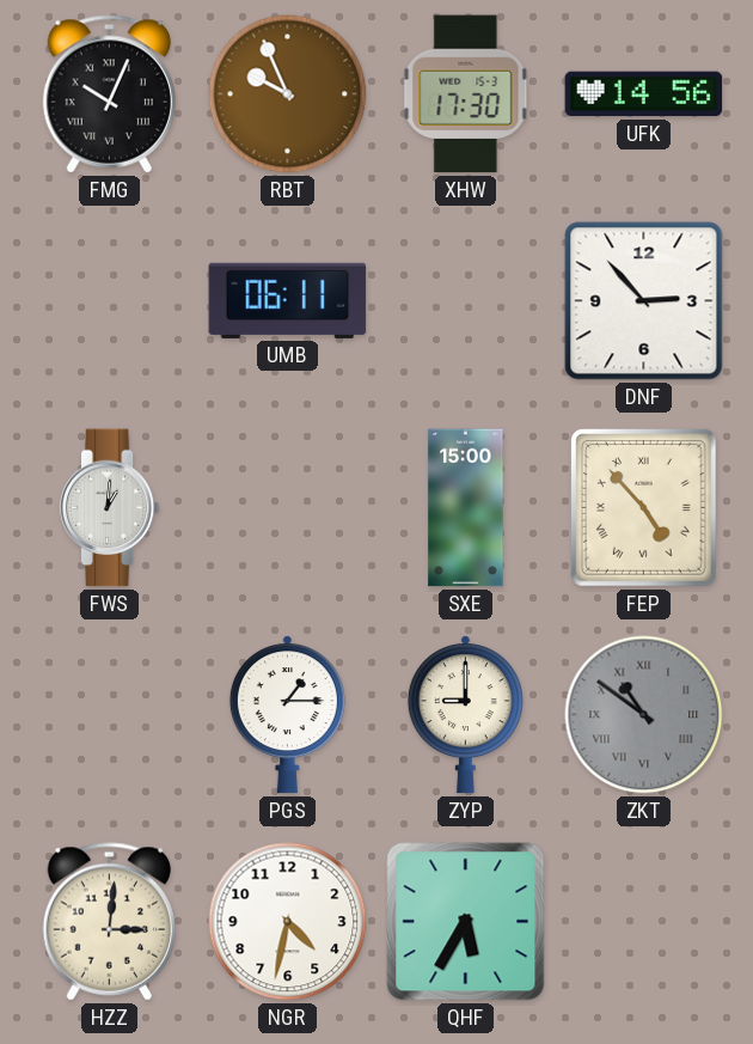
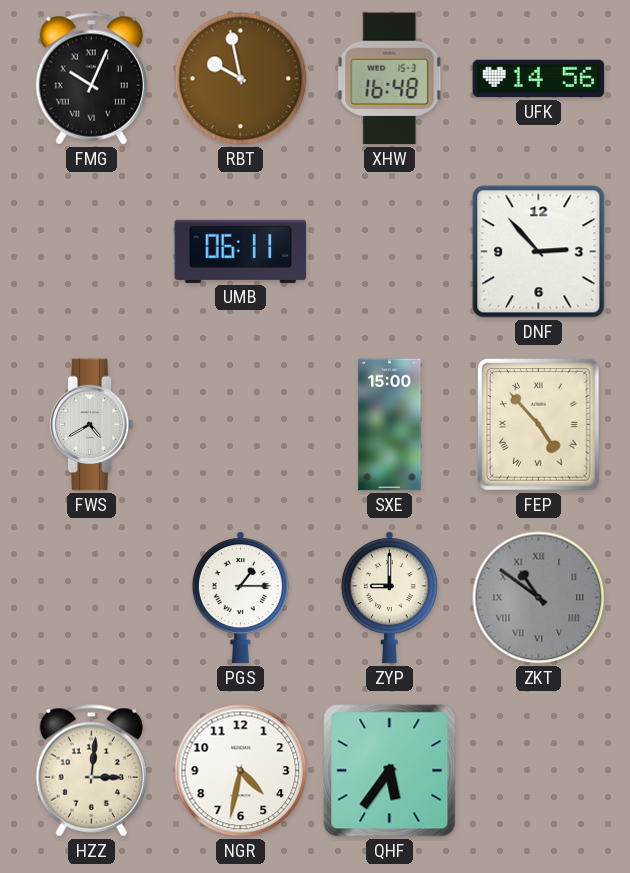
RBT: 9:56 -> 9:58
XHW: 17:30 -> 16:48
FWS: 1:01 -> 4:40
QHF: 5:35 -> 5:36
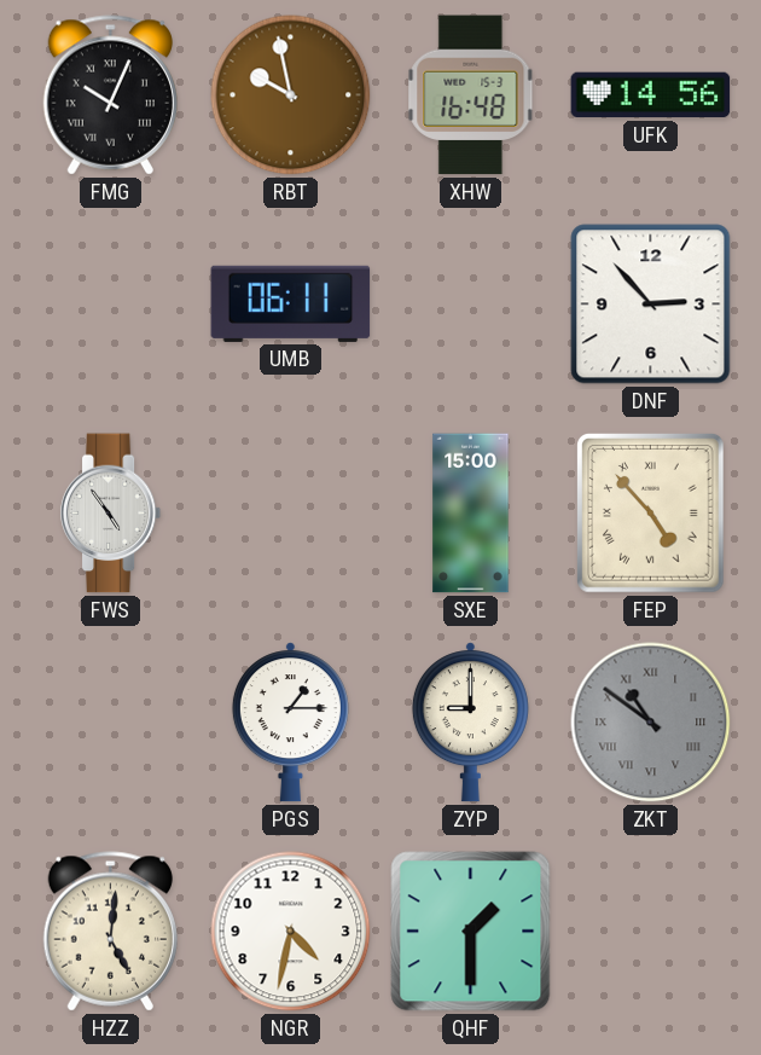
FWS: 4:40 -> 4:54
HZZ: 3:01 -> 5:01
QHF: 5:36 -> 1:30
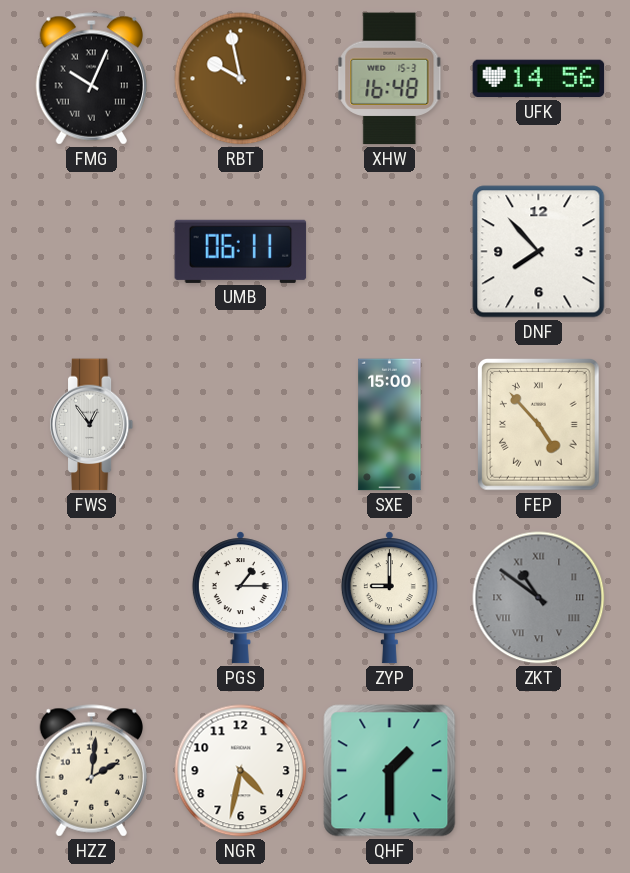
DNF: 2:53 -> 7:53
FWS: 4:54 -> 12:54
HZZ: 5:01 -> 2:01
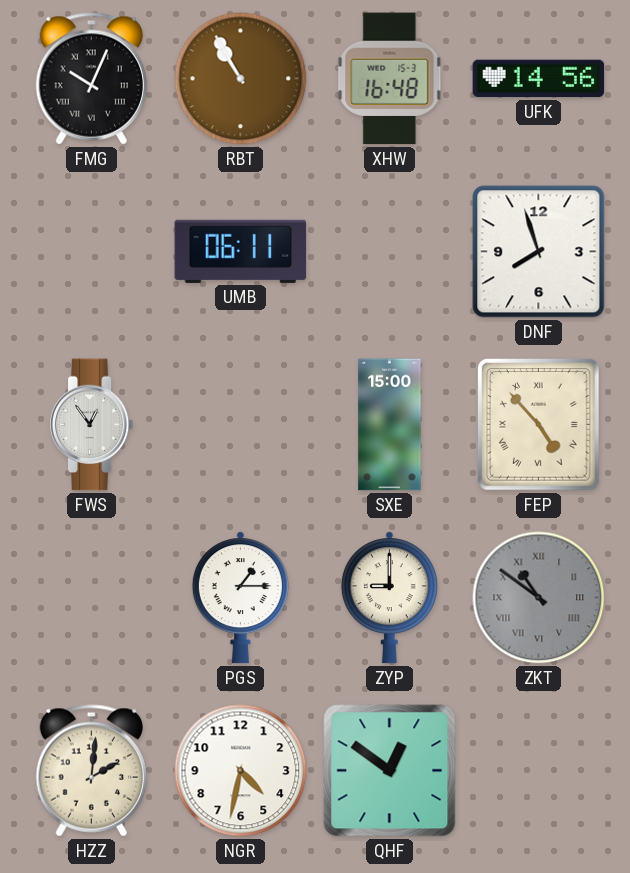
RBT: 9:58 -> 10:55
DNF: 7:53 -> 7:57
QHF: 1:30 -> 12:51
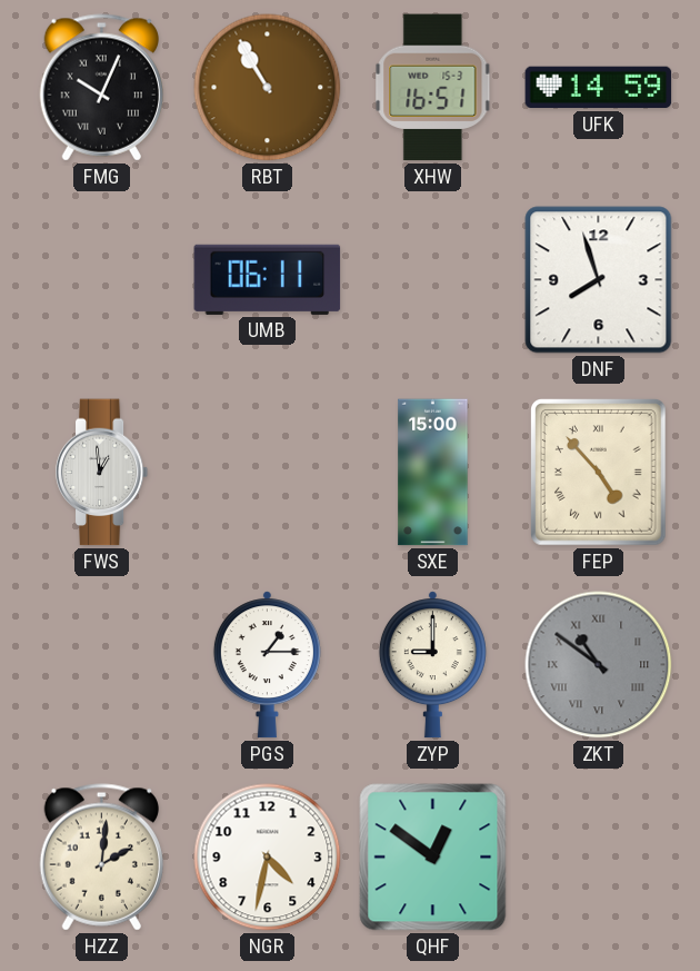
XHW: 16:48 -> 16:51
UFK: 14:56 -> 14:59
FWS: 12:54 -> 12:59
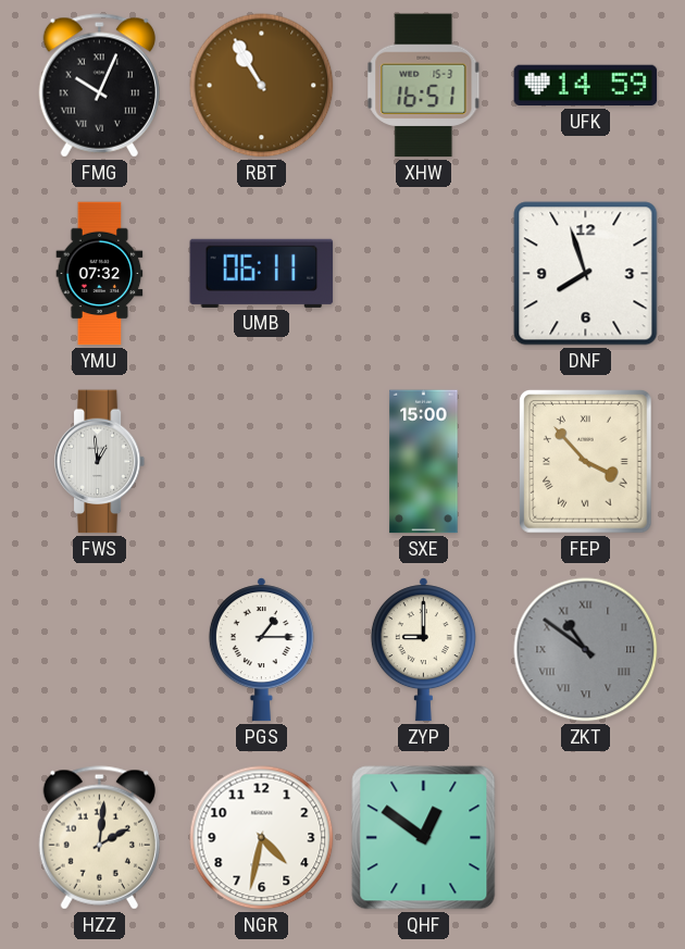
YMU: none -> 07:32
FEP: 4:53 -> 3:53
